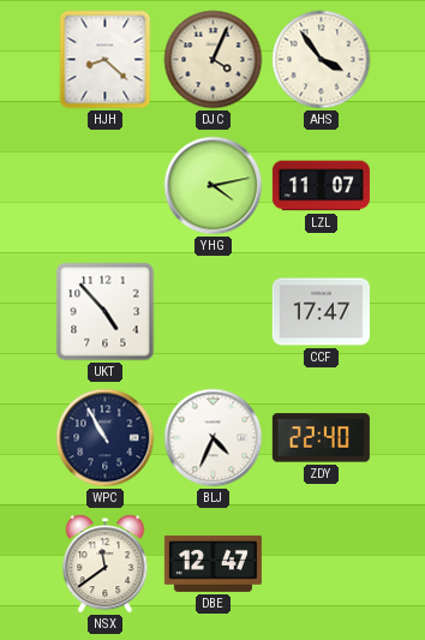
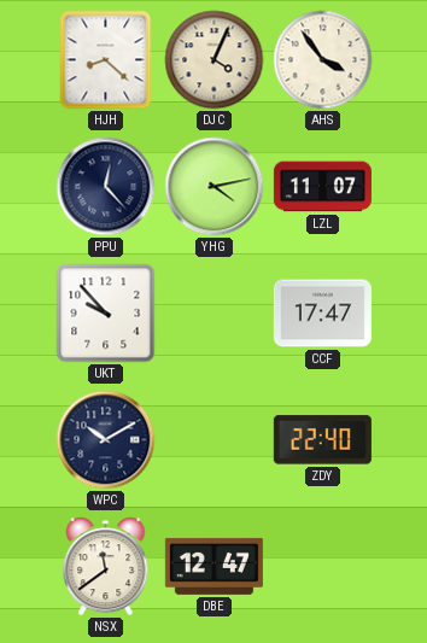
PPU: none -> 12:23
UKT: 4:53 -> 9:53
WPC: 10:55 -> 10:10
BLJ: 4:34 -> none
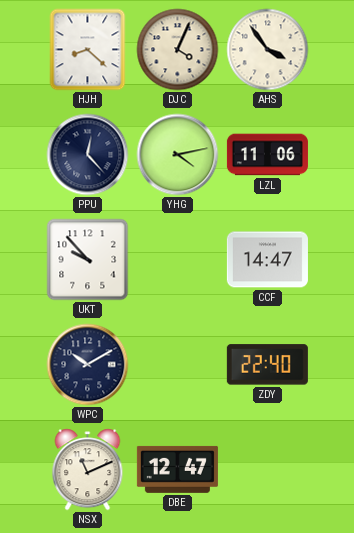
LZL: 11:07 -> 11:06
CCF: 17:47 -> 14:47
NSX: 11:39 -> 11:11
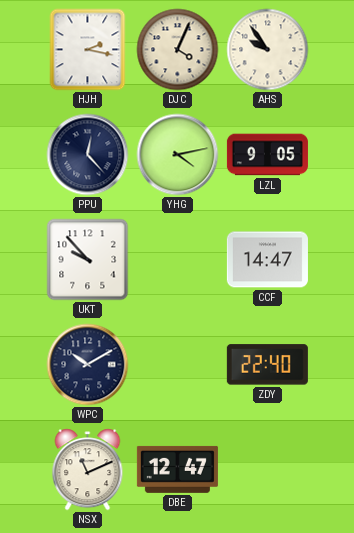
HJH: 8:22 -> 2:17
AHS: 3:54 -> 9:54
LZL: 11:06 -> 9:05
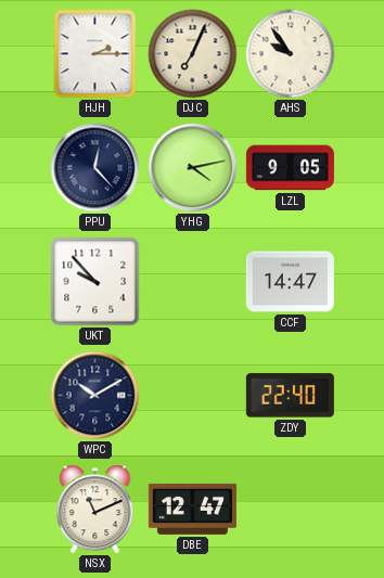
HJH: 2:17 -> 2:15
DJC: 4:04 -> 7:04
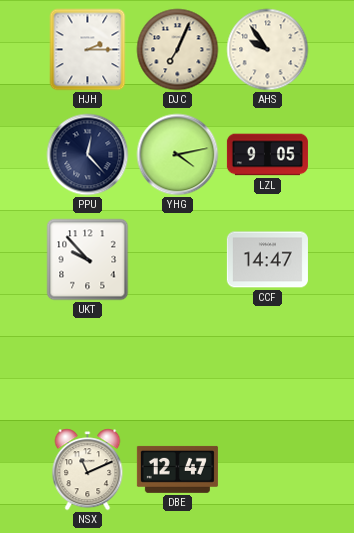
WPC: 10:10 -> none
ZDY: 22:40 -> none
